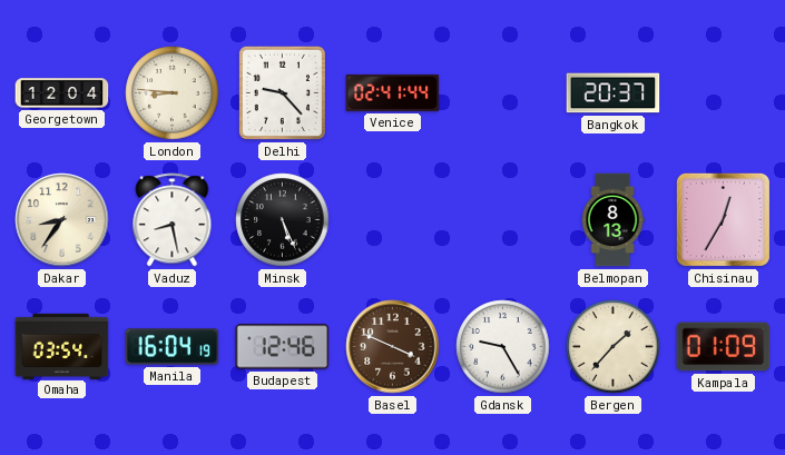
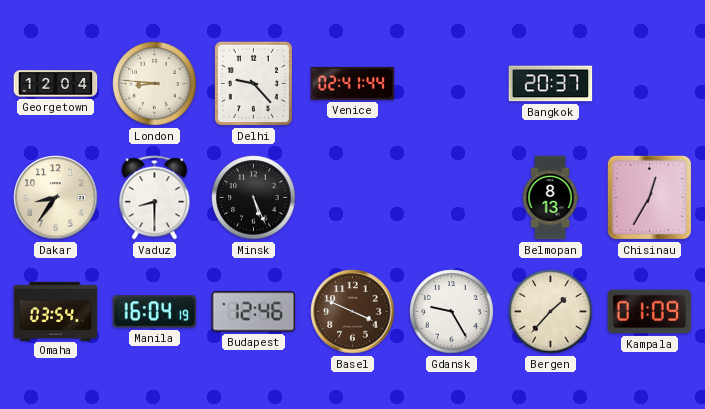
Vaduz: 8:28 -> 8:30
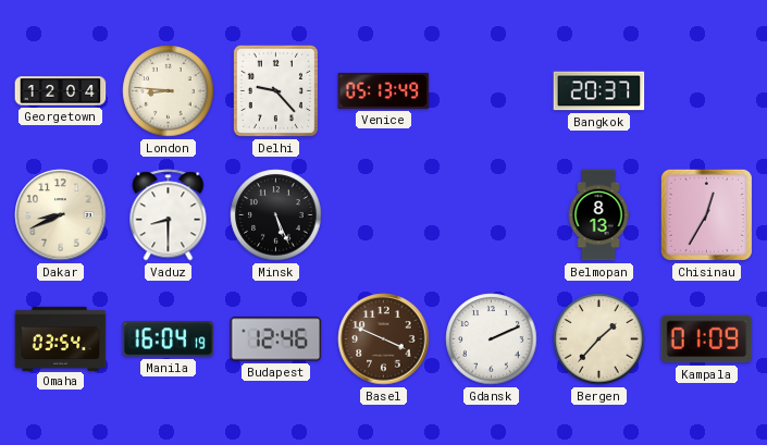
Venice: 02:41 -> 05:13
Dakar: 8:36 -> 8:41
Gdansk: 9:25 -> 2:11
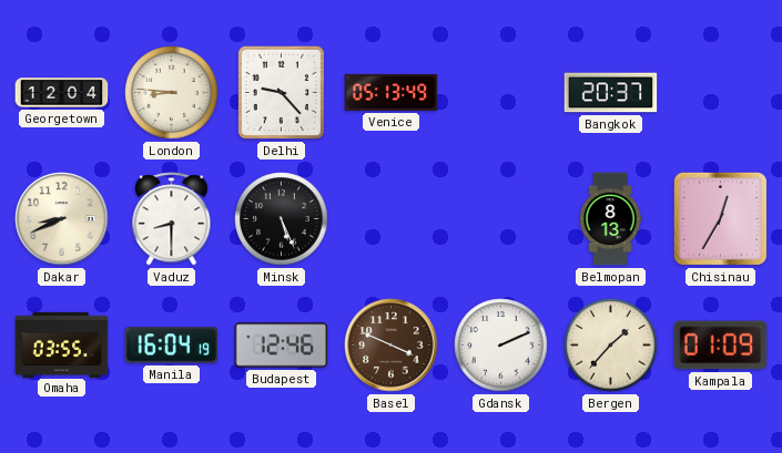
Omaha: 03:54 -> 03:55
